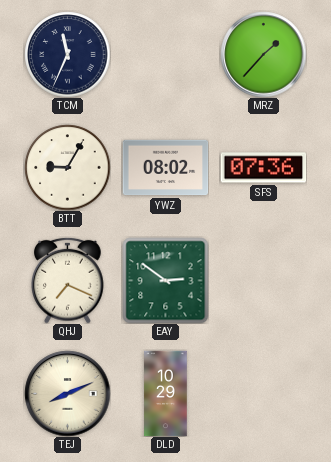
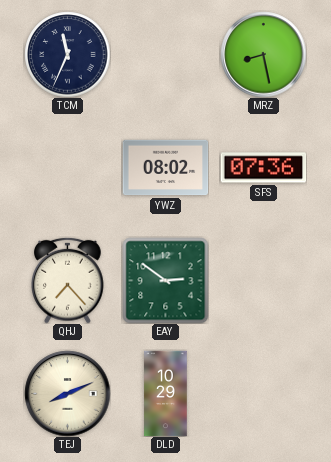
MRZ: 1:37 -> 8:28
BTT: 9:05 -> none
QHJ: 7:19 -> 7:23
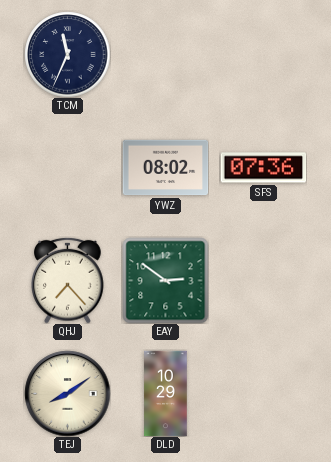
MRZ: 8:28 -> none
TEJ: 8:11 -> 8:09
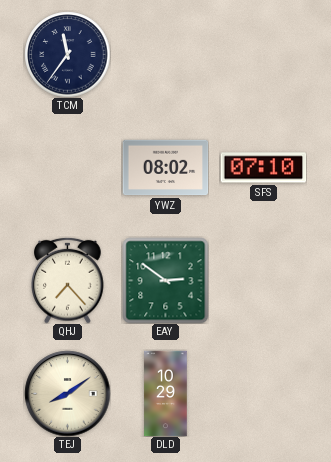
TCM: 11:34 -> 11:36
SFS: 07:36 -> 07:10
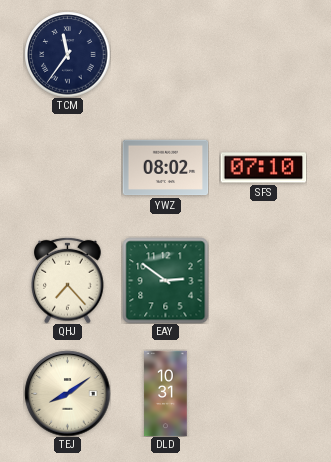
DLD: 10:29 -> 10:31
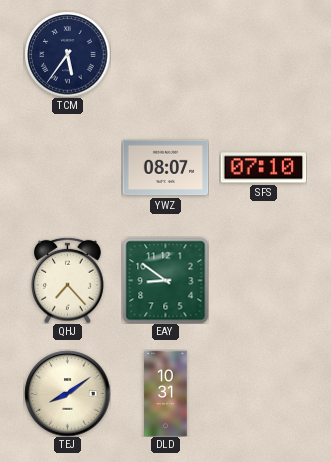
TCM: 11:36 -> 5:36
YWZ: 08:02 -> 08:07
EAY: 2:51 -> 8:51
